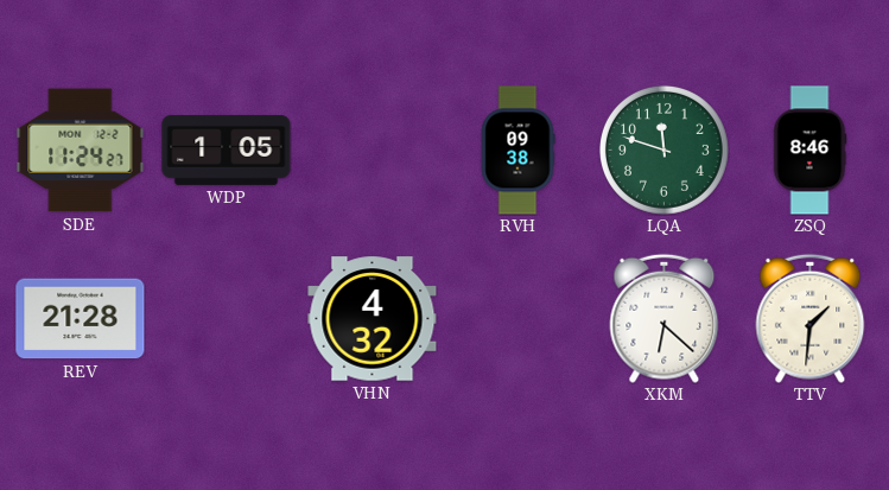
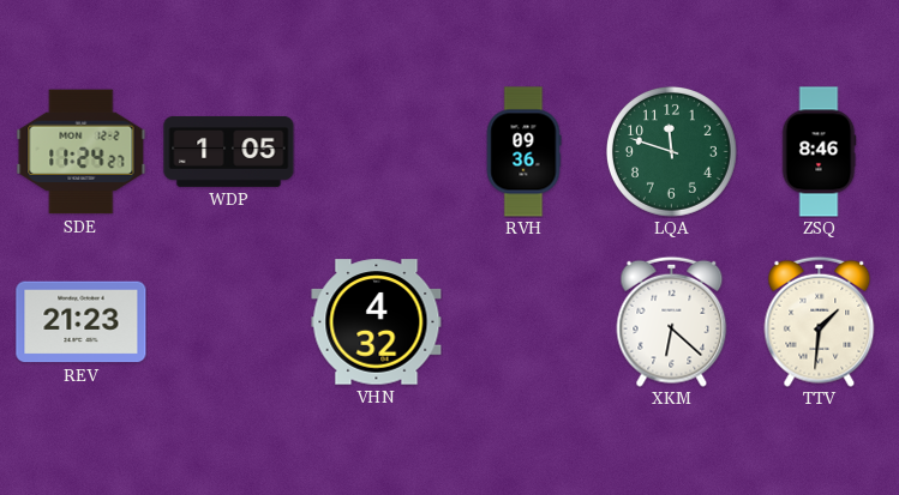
RVH: 09:38 -> 09:36
REV: 21:28 -> 21:23
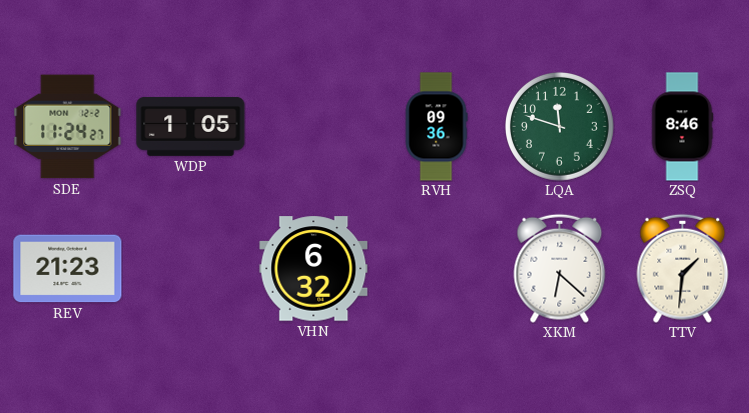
VHN: 4:32 -> 6:32
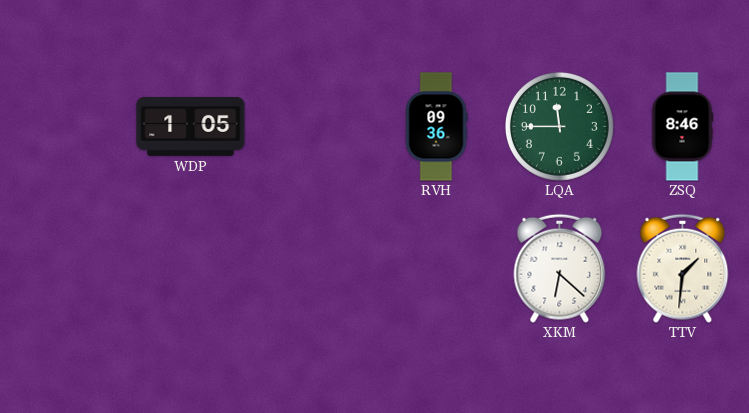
SDE: 11:24 -> none
LQA: 11:48 -> 11:45
REV: 21:23 -> none
VHN: 6:32 -> none
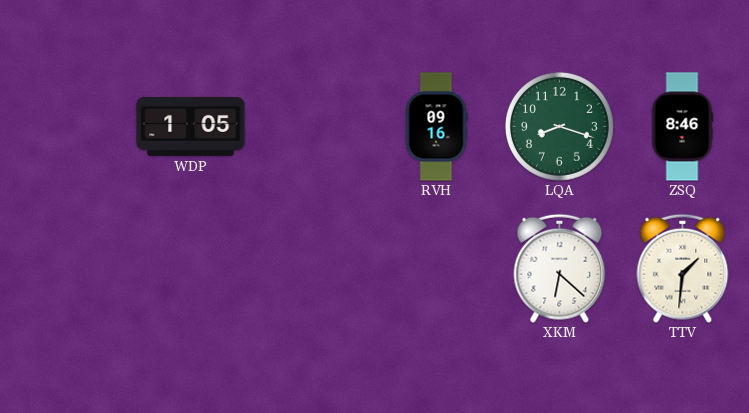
RVH: 09:36 -> 09:16
LQA: 11:45 -> 8:18
